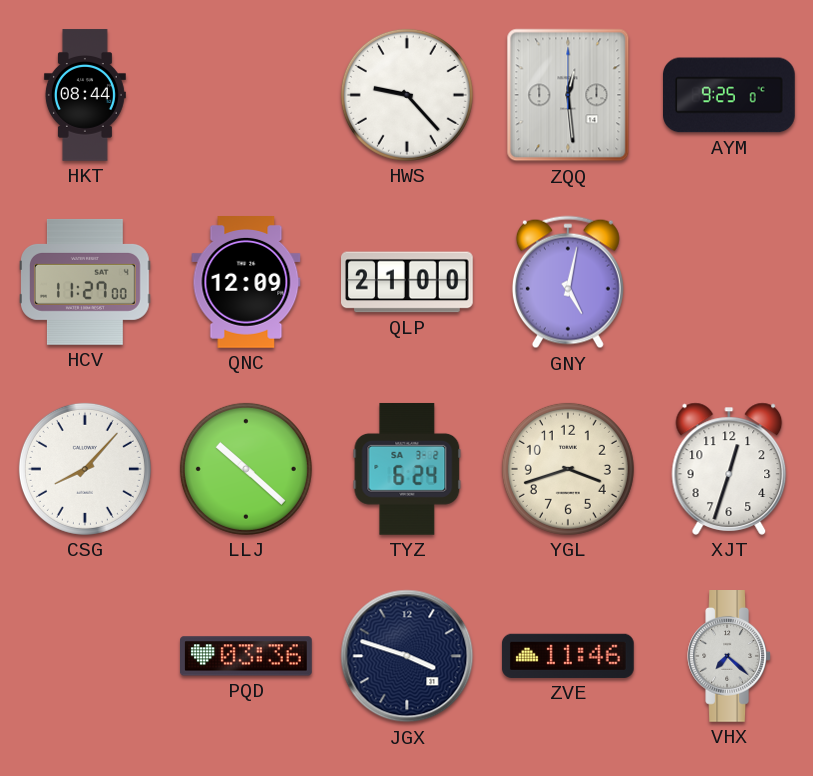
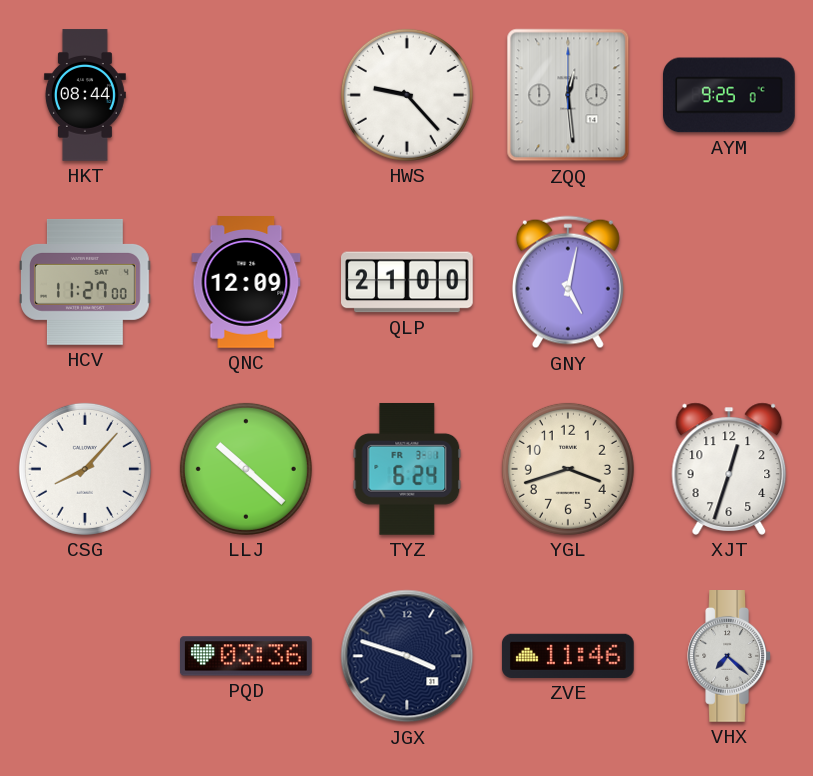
TYZ date: SA 3-2 -> FR 3-1
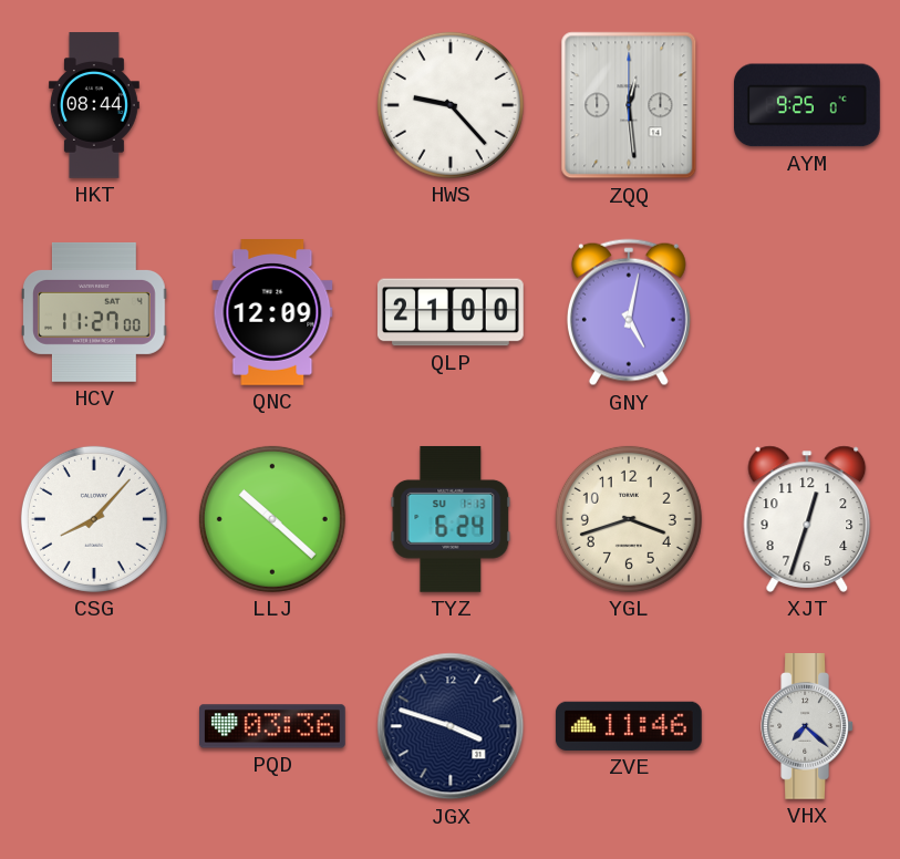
TYZ date: FR 3-1 -> SU 1-13
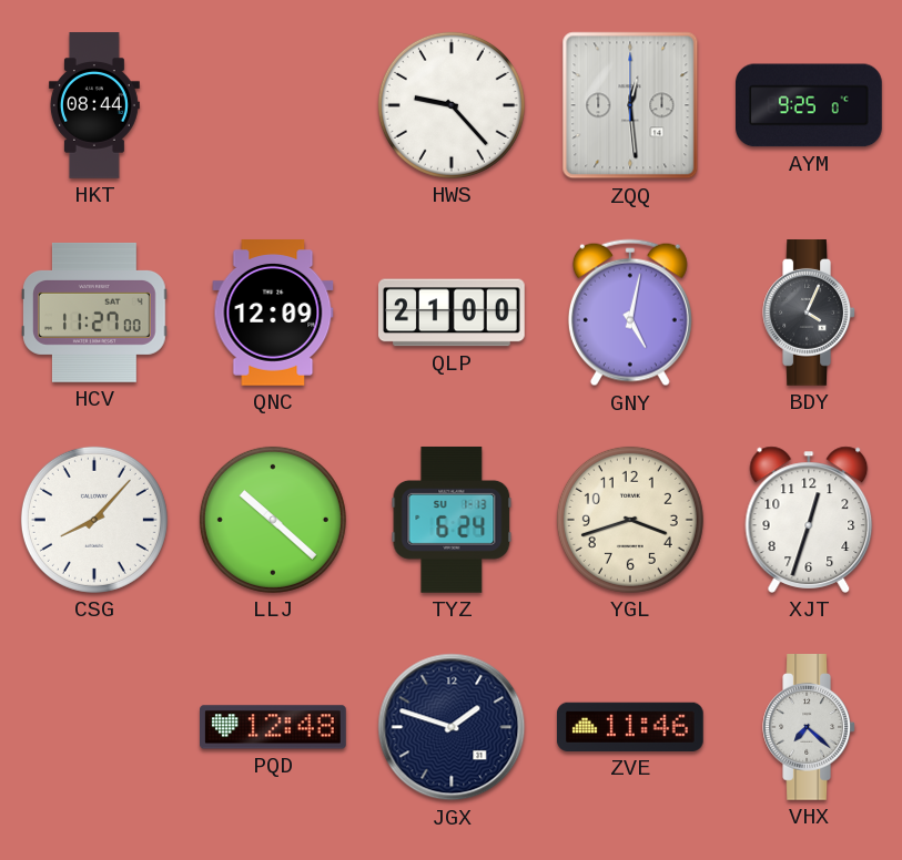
BDY: none -> 4:04
PQD: 03:36 -> 12:48
JGX: 3:48 -> 1:48
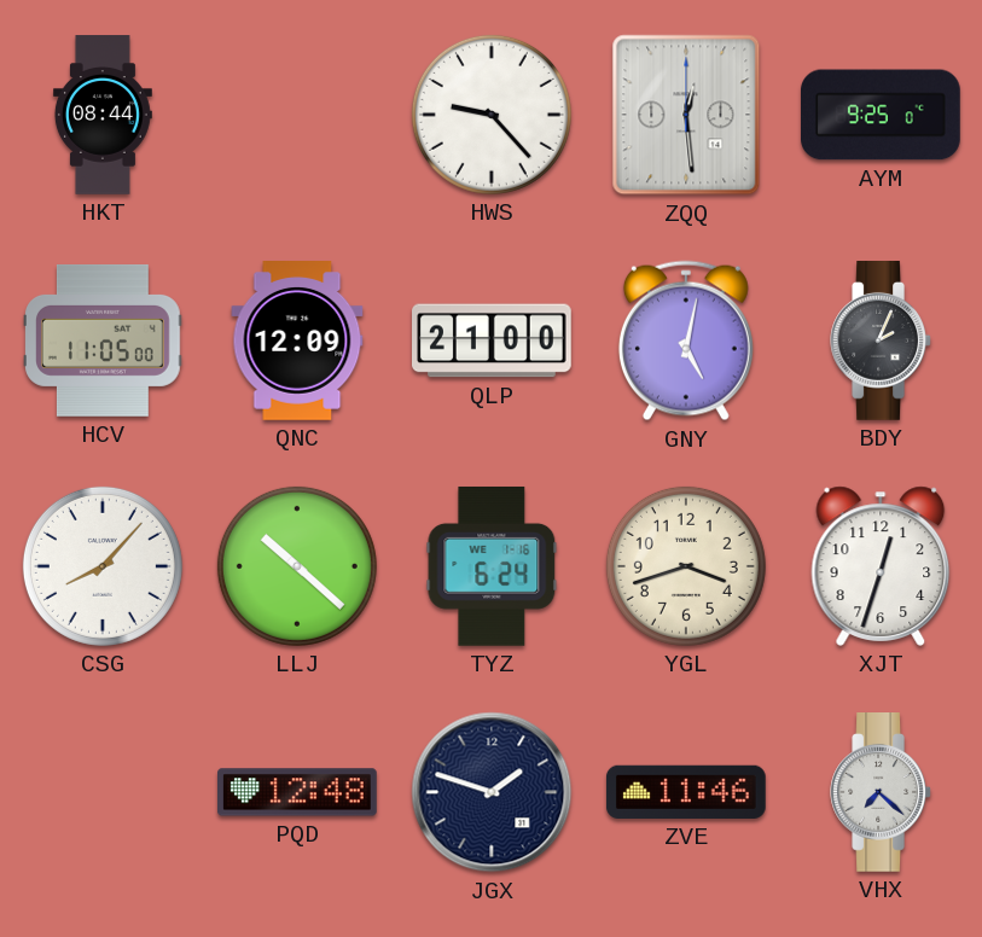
HCV: 11:27 -> 11:05
BDY: 4:04 -> 2:04
TYZ date: SU 1-13 -> WE 1-16
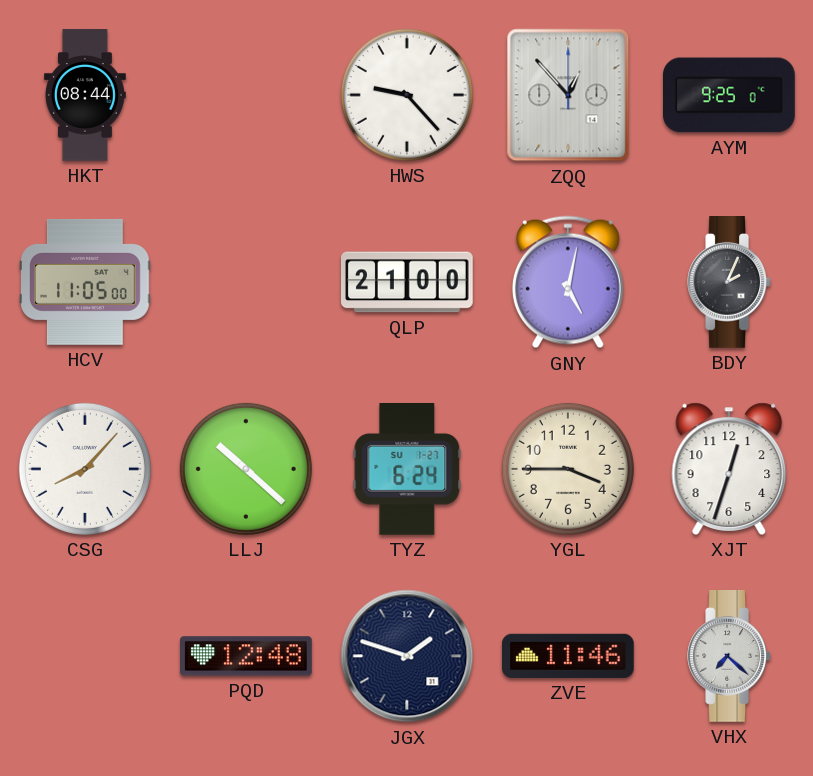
ZQQ: 12:29 -> 12:53
QNC: 12:09 -> none
TYZ date: WE 1-16 -> SU 1-27
YGL: 3:42 -> 3:45
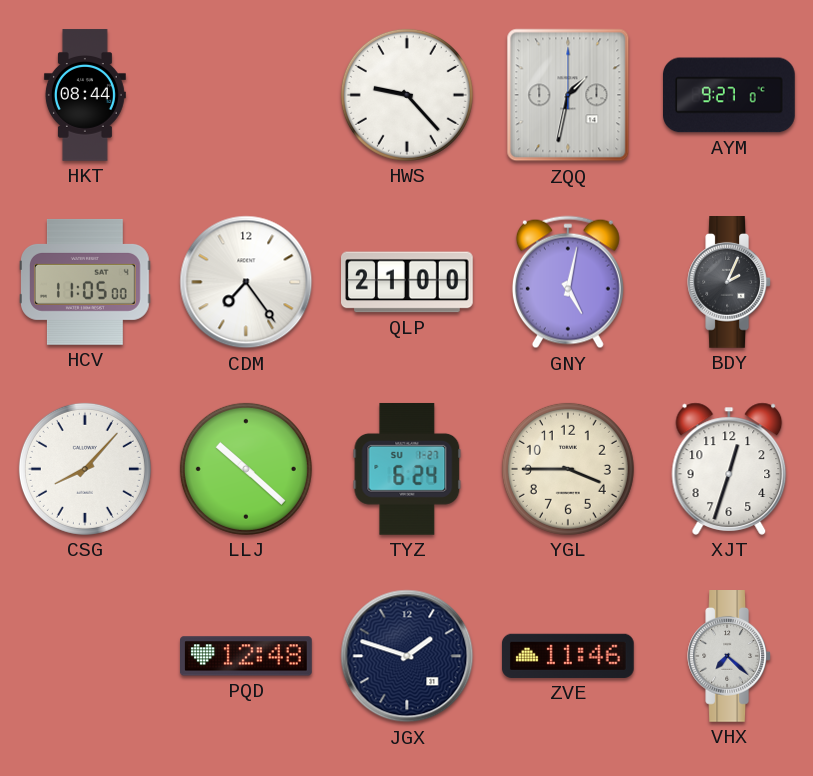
ZQQ: 12:53 -> 1:32
AYM: 9:25 -> 9:27
CDM: none -> 7:24
